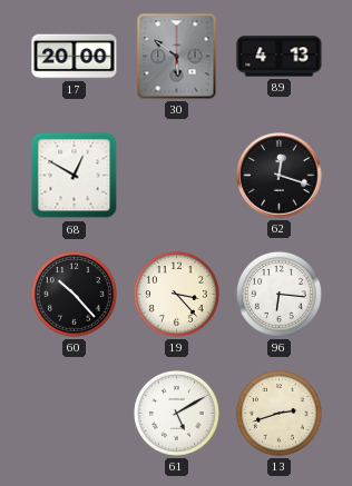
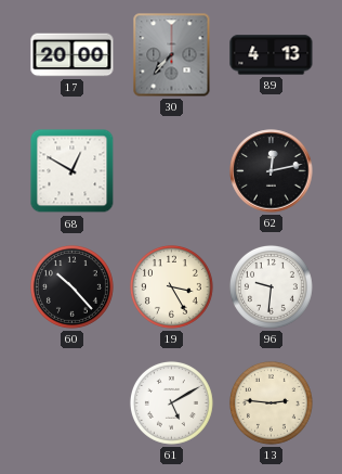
30: 5:51 -> 7:37
62: 12:18 -> 12:13
19: 3:23 -> 3:25
96: 6:16 -> 9:31
13: 2:42 -> 2:46
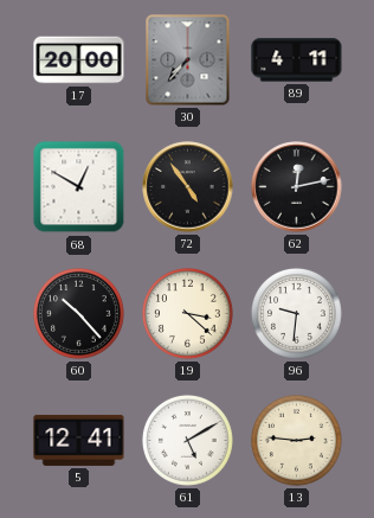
89: 4:13 -> 4:11
72: none -> 4:54
19: 3:25 -> 3:22
5: none -> 12:41
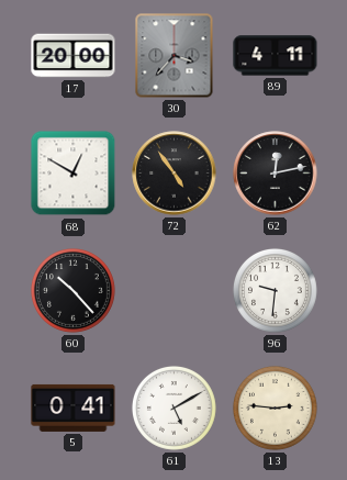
30: 7:37 -> 3:37
19: 3:22 -> none
5: 12:41 -> 0:41
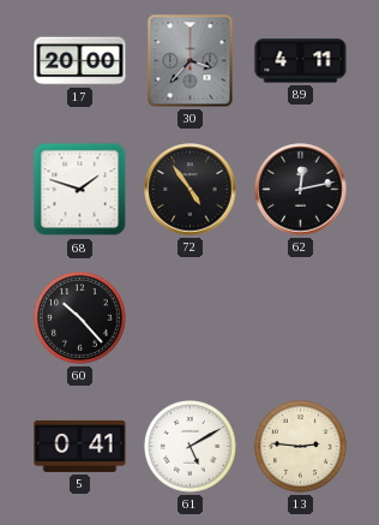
68: 12:50 -> 1:48
96: 9:31 -> none
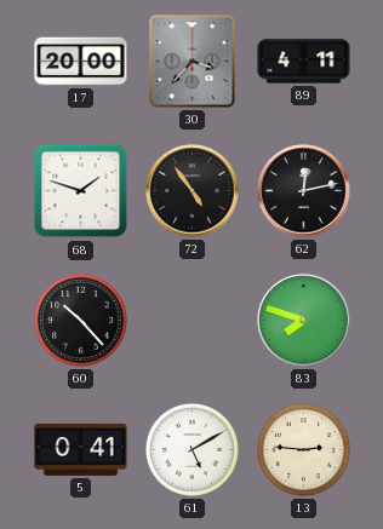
83: none -> 7:48
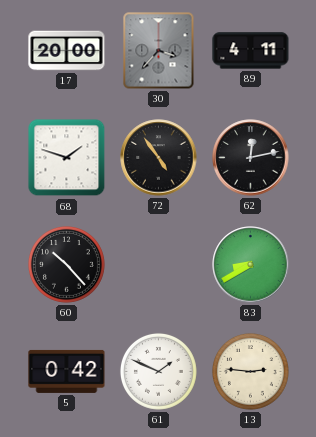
83: 7:48 -> 8:40
5: 0:41 -> 0:42
61: 5:10 -> 1:49
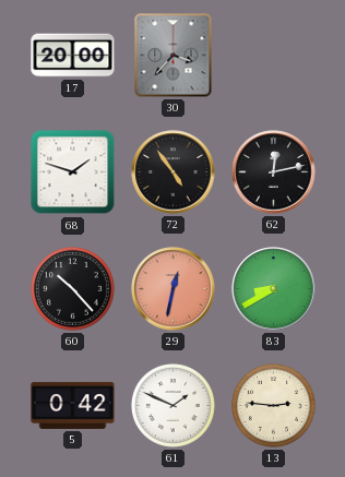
89: 4:11 -> none
29: none -> 12:32
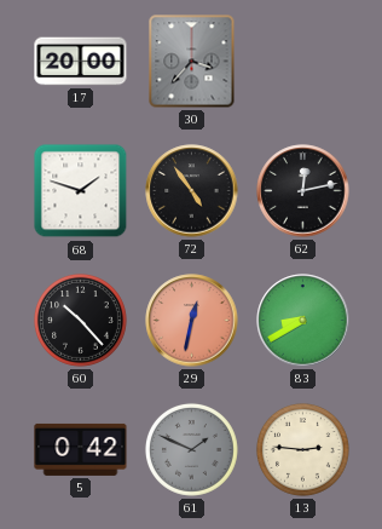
61 dial: white -> grey
